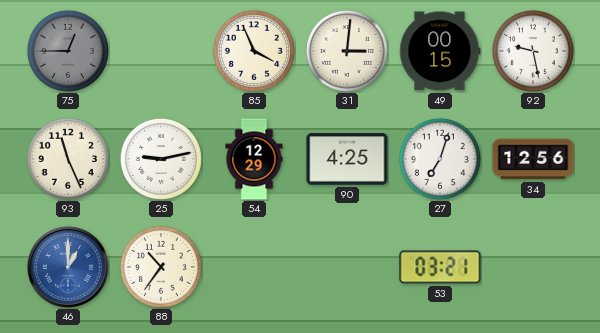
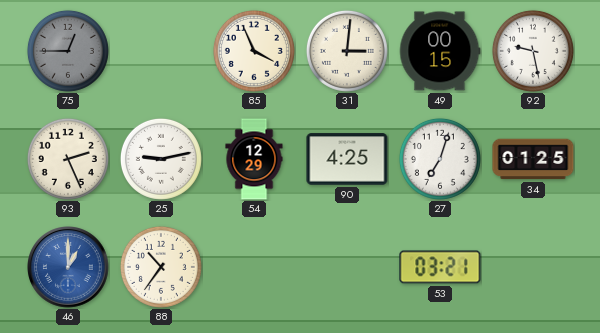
93: 11:26 -> 2:26
34: 12:56 -> 01:25
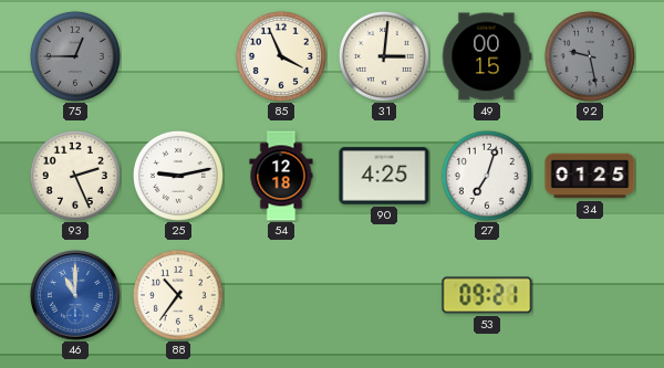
92 dial: white -> grey
54: 12:29 -> 12:18
46: 1:00 -> 11:00
53: 03:21 -> 09:21
